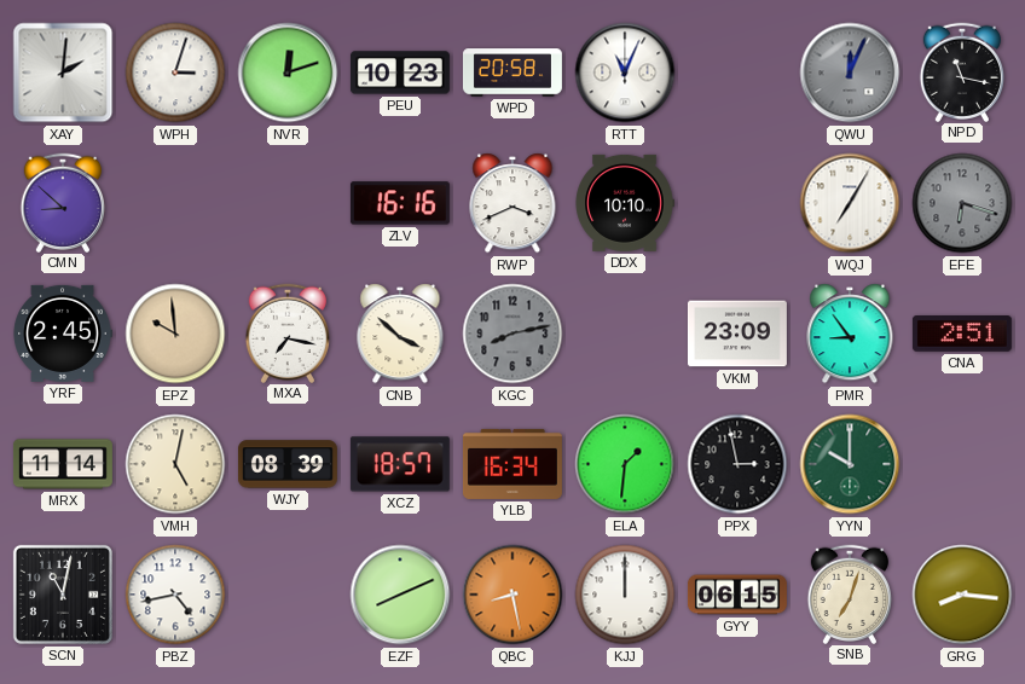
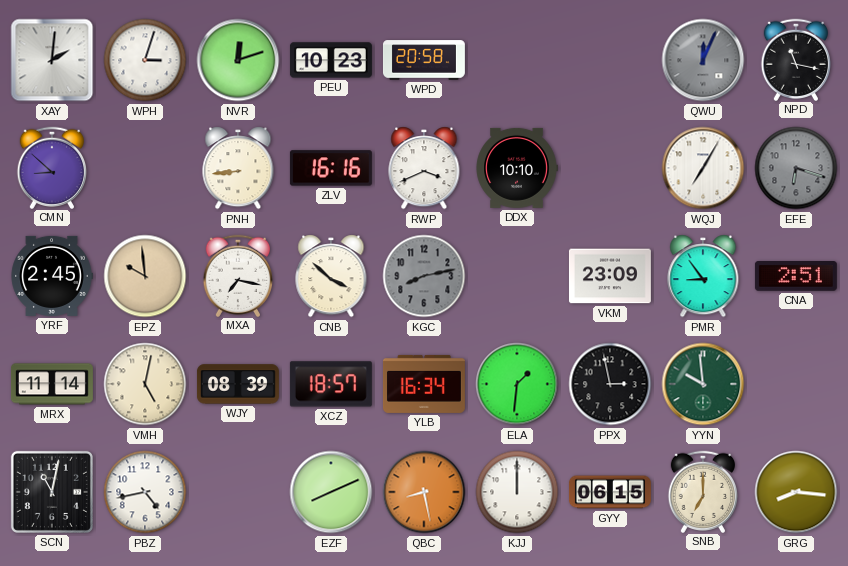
RTT: 11:04 -> none
PNH: none -> 8:44
YYN: 10:00 -> 9:59
SNB: 7:03 -> 7:00
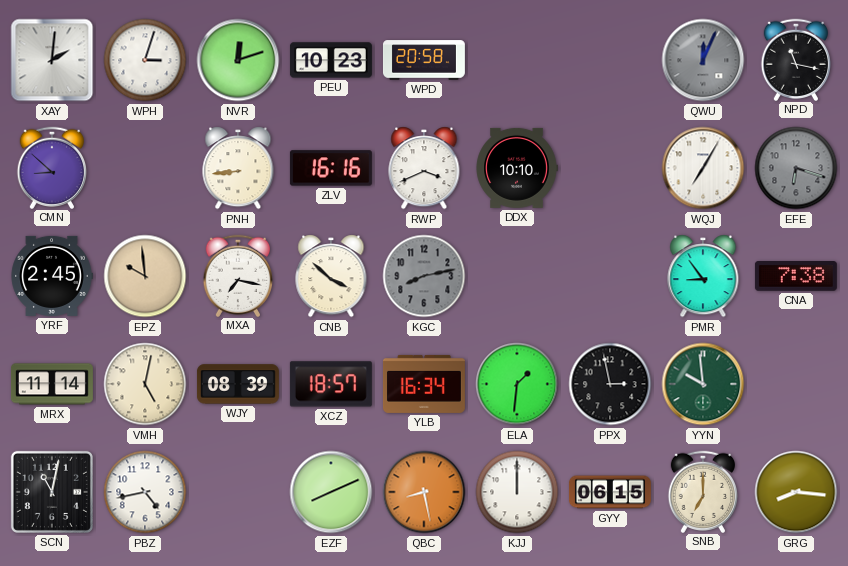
VKM: 23:09 -> none
CNA: 2:51 -> 7:38
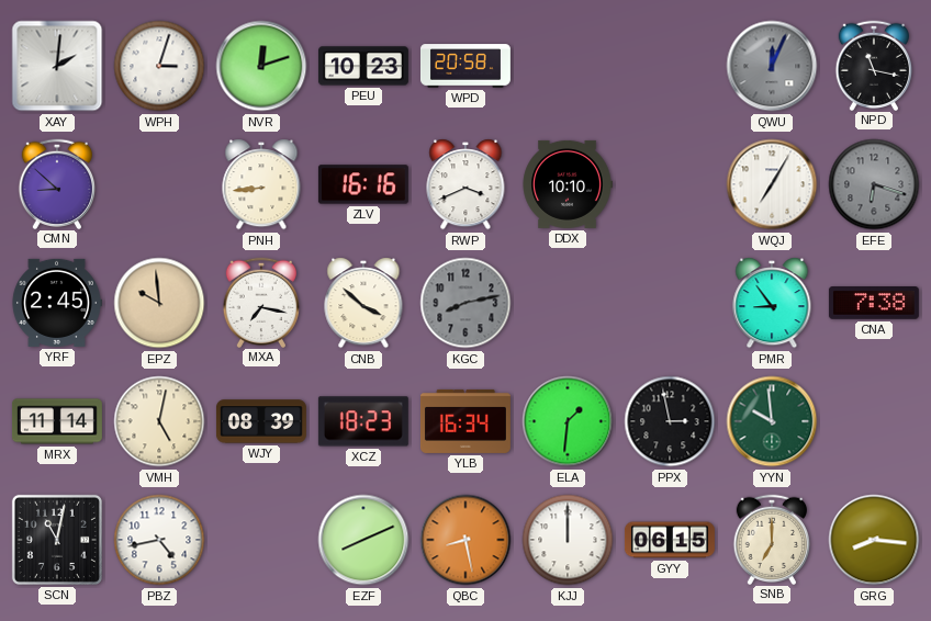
XCZ: 18:57 -> 18:23
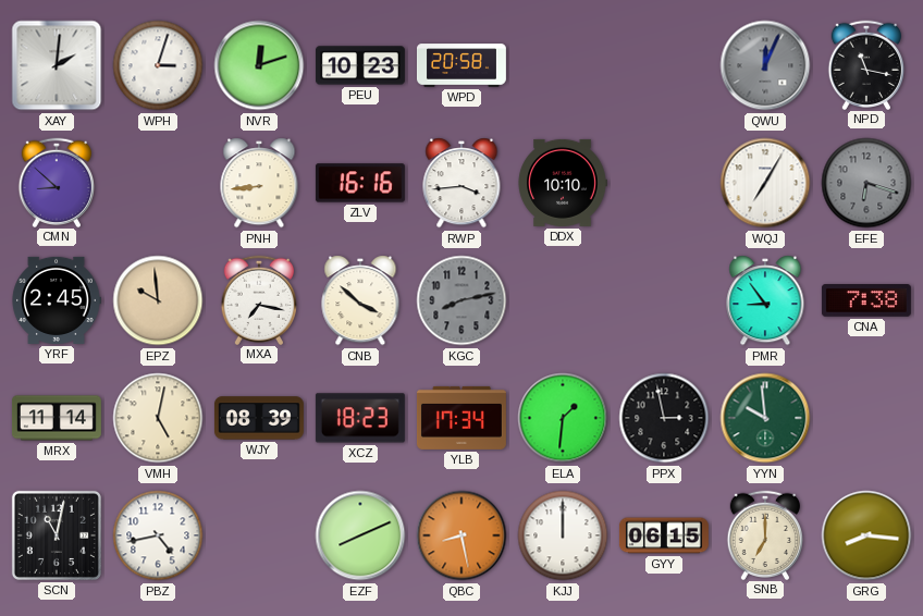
RWP: 3:41 -> 3:44
YLB: 16:34 -> 17:34
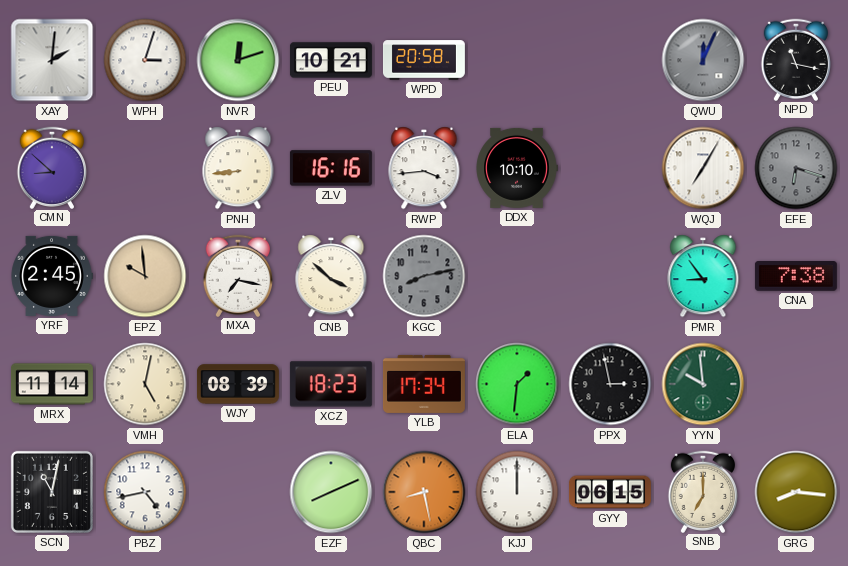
PEU: 10:23 -> 10:21
